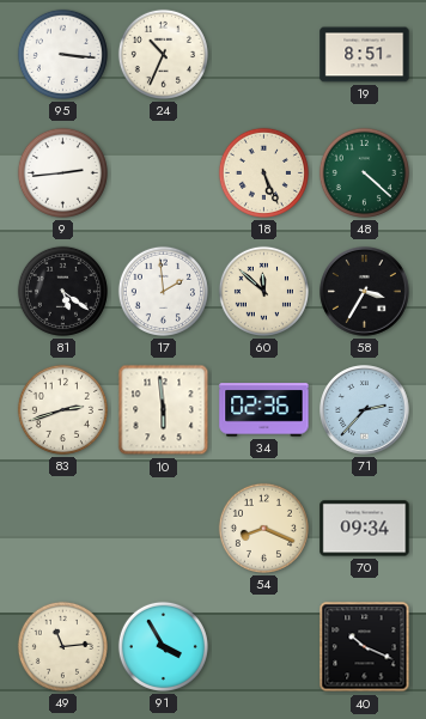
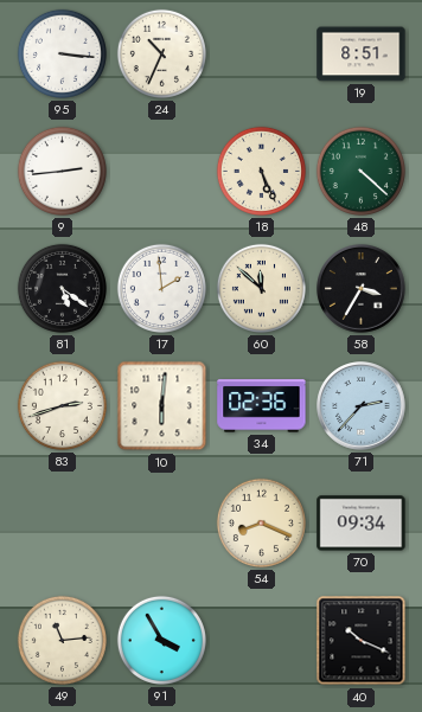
10: 5:59 -> 6:01
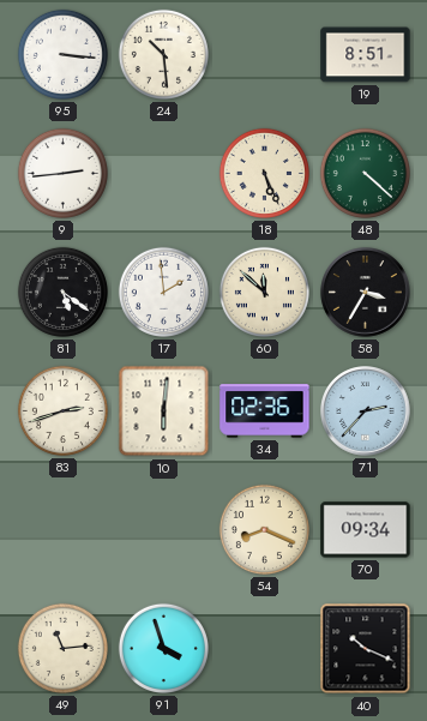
24: 10:34 -> 10:29
91: 3:55 -> 3:57
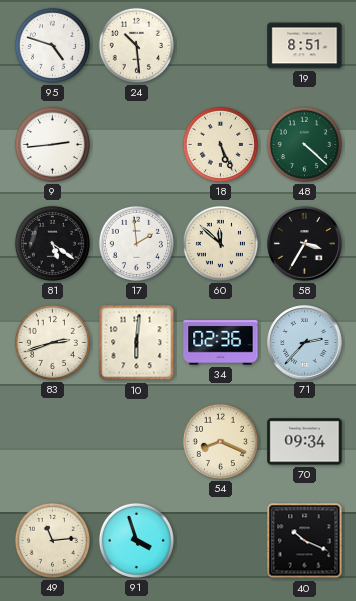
95: 3:16 -> 4:48
